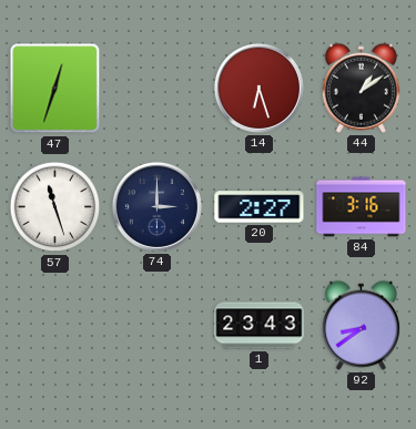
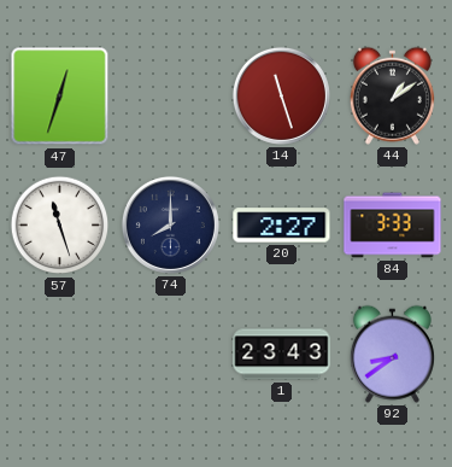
14: 6:27 -> 11:27
74: 3:00 -> 8:00
84: 3:16 -> 3:33
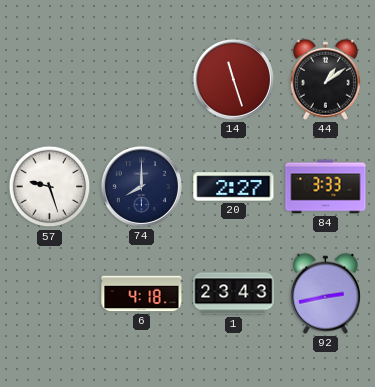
47: 12:33 -> none
57: 11:27 -> 9:27
6: none -> 4:18
92: 8:39 -> 2:43
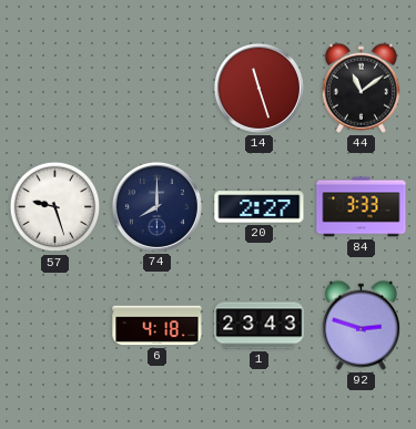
44: 1:09 -> 11:09
92: 2:43 -> 2:48
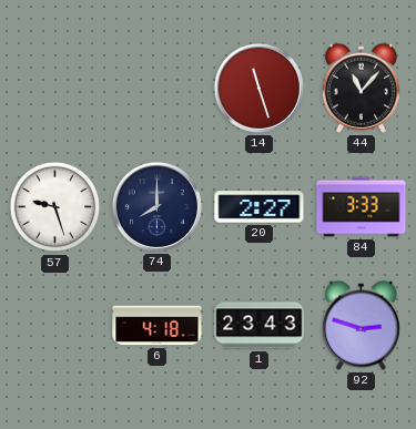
44: 11:09 -> 11:07
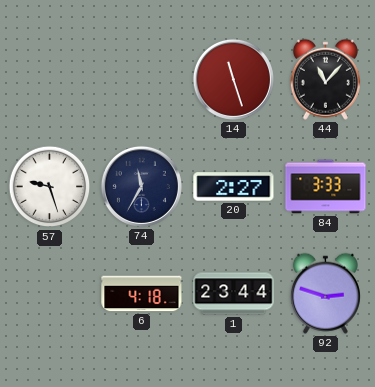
74: 8:00 -> 11:35
1: 23:43 -> 23:44
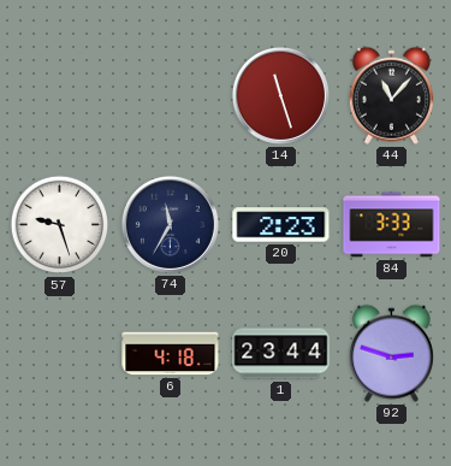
20: 2:27 -> 2:23
